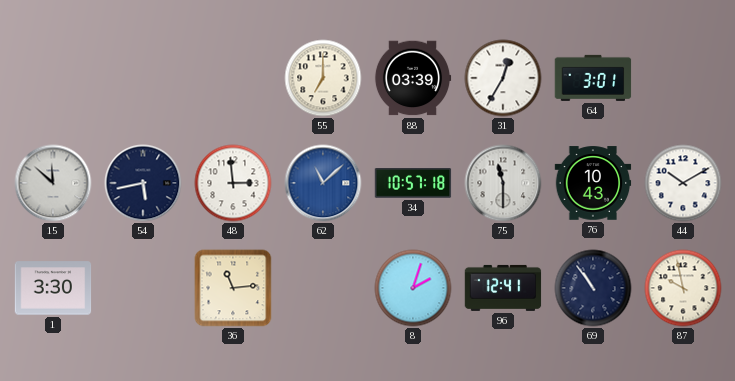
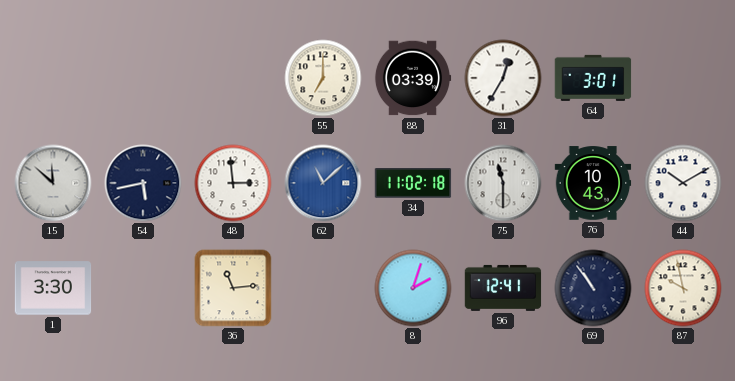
34: 10:57 -> 11:02
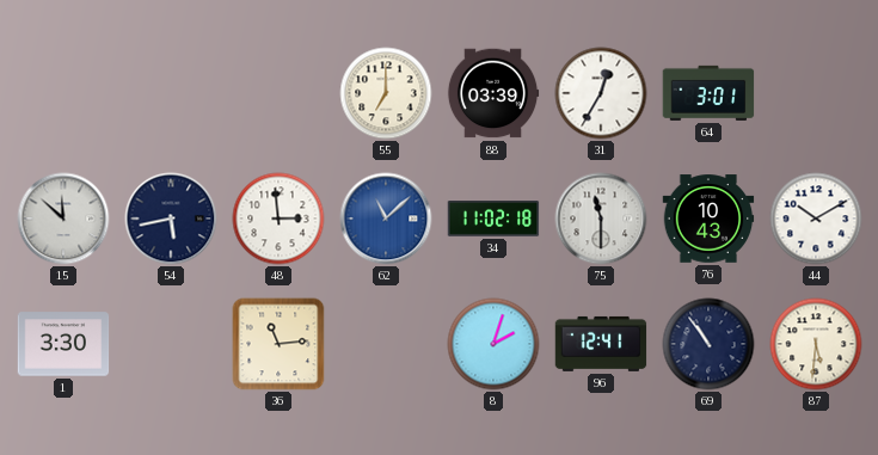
87: 9:58 -> 5:31
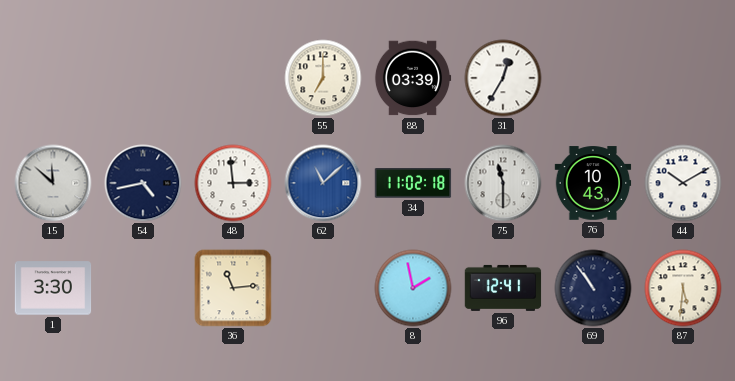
64: 3:01 -> none
54: 5:43 -> 4:43
8: 2:03 -> 1:58
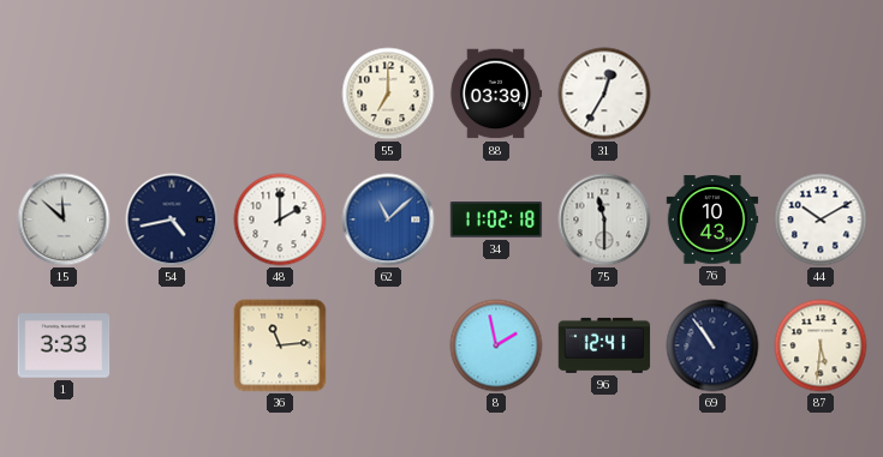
48: 2:59 -> 2:00
1: 3:30 -> 3:33
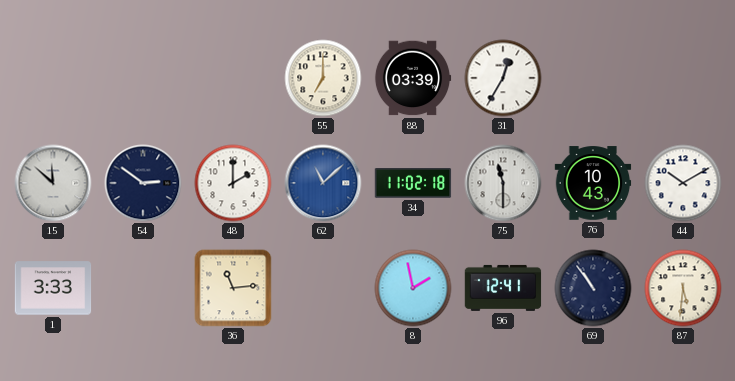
54: 4:43 -> 2:51
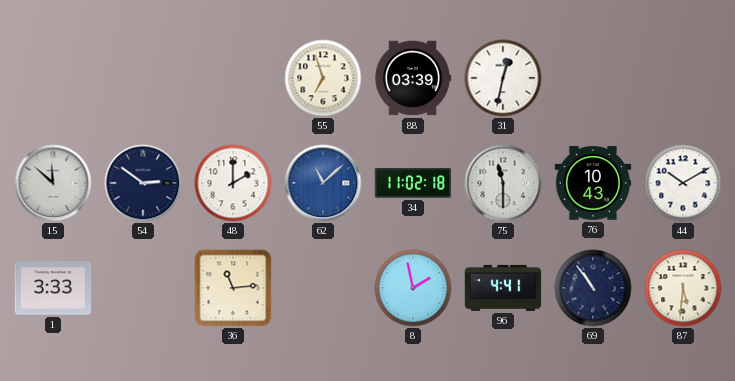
55: 7:00 -> 6:57
31: 12:35 -> 12:32
96: 12:41 -> 4:41
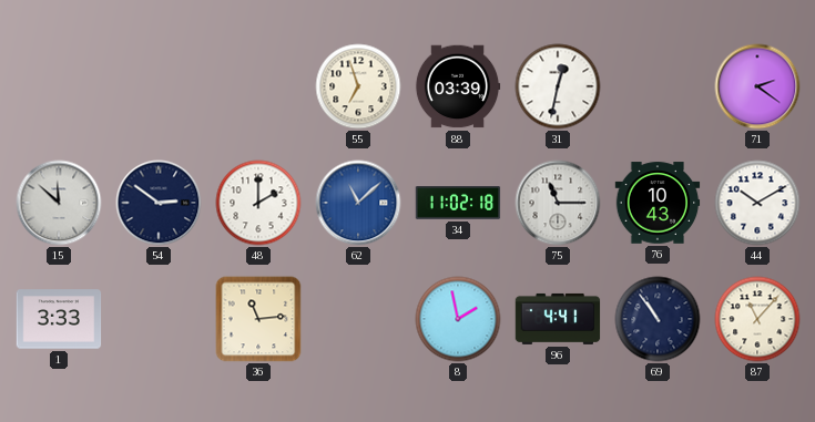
71: none -> 2:21
75: 11:30 -> 11:15
87: 5:31 -> 11:07
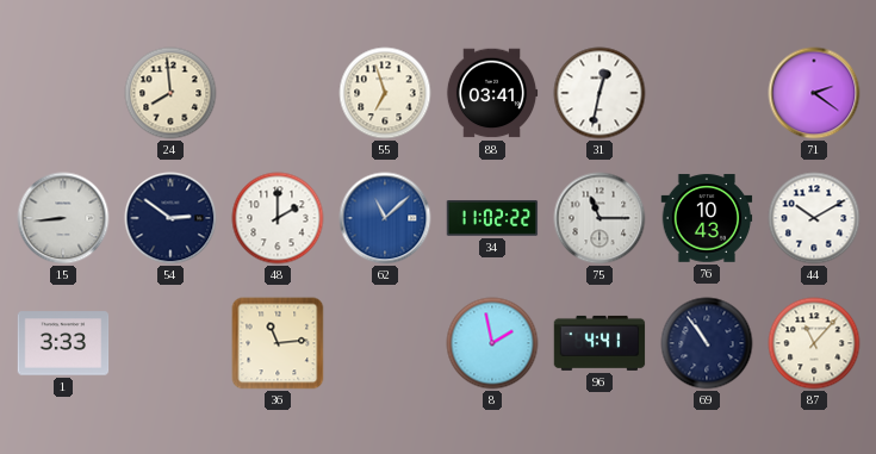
24: none -> 7:59
88: 03:39 -> 03:41
15: 11:52 -> 8:44
34: 11:02:18 -> 11:02:22
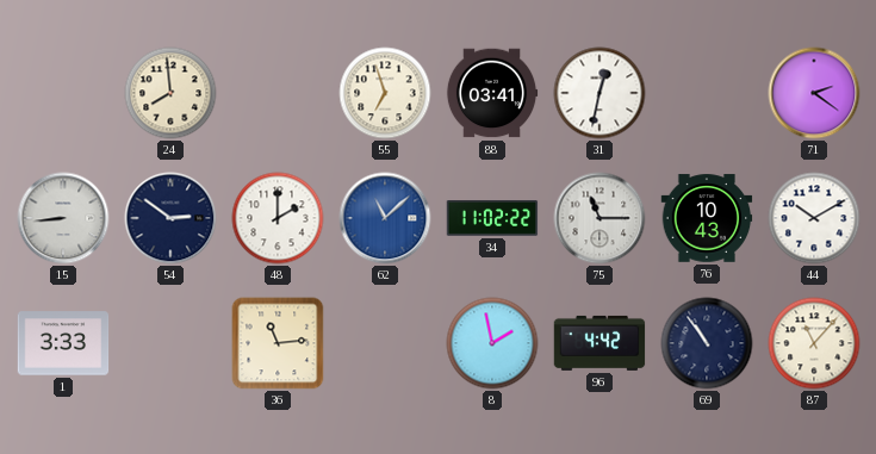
96: 4:41 -> 4:42
